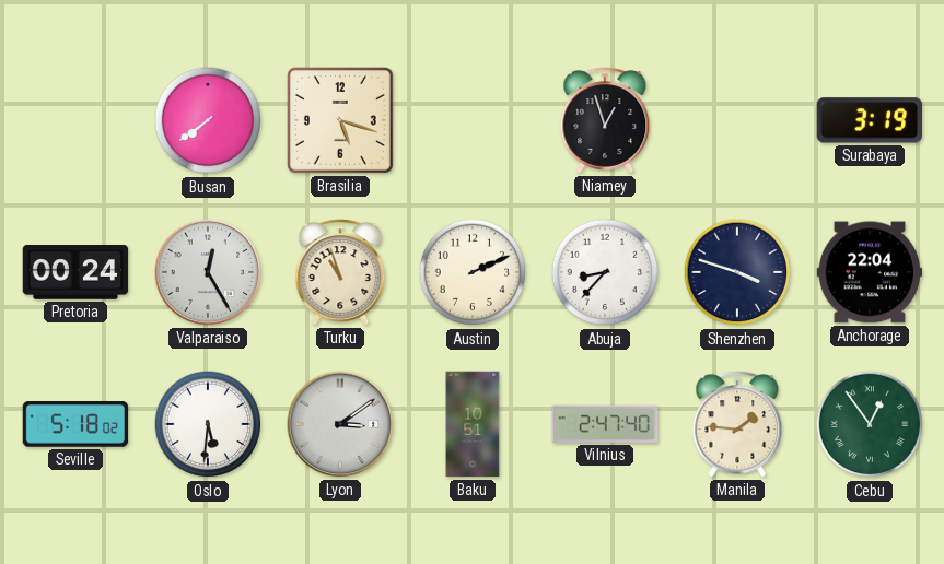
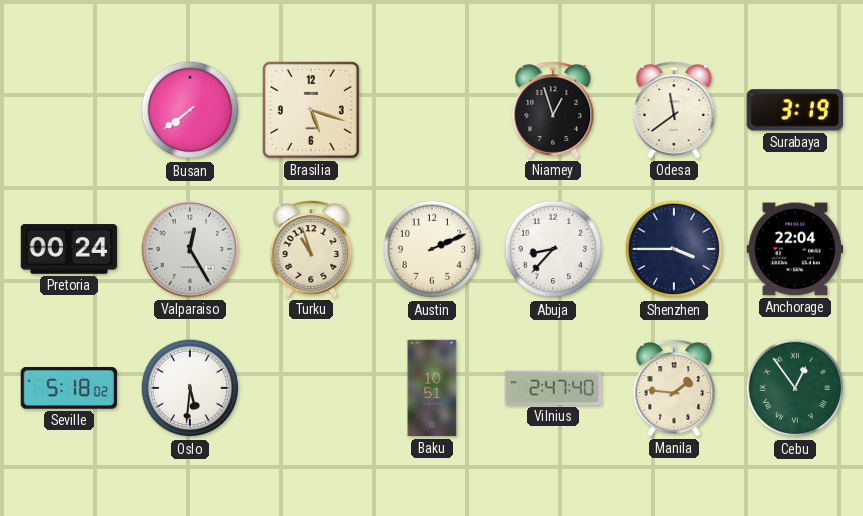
Odesa: none -> 11:39
Shenzhen: 3:48 -> 3:45
Lyon: 3:09 -> none
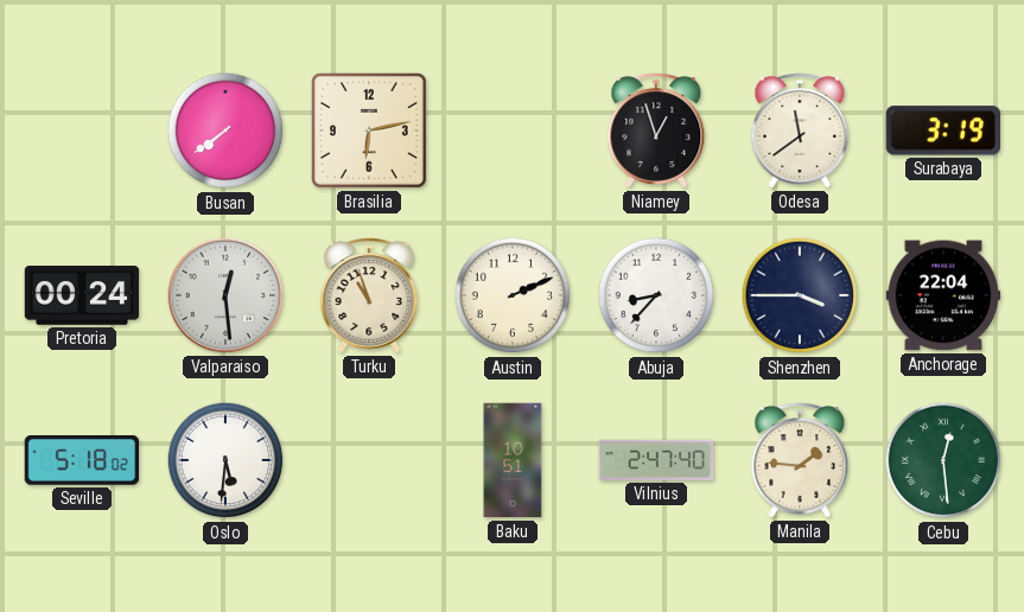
Brasilia: 5:18 -> 6:13
Valparaiso: 12:25 -> 12:29
Cebu: 12:54 -> 12:29
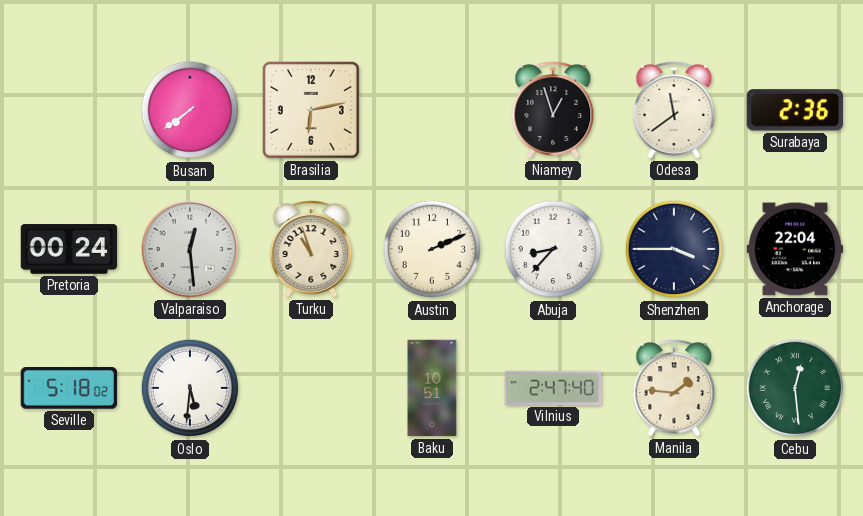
Surabaya: 3:19 -> 2:36
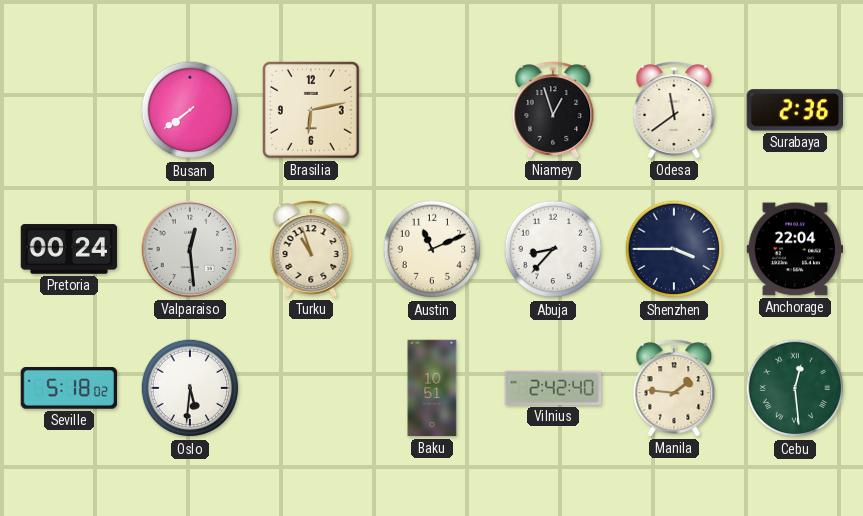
Austin: 2:11 -> 11:11
Vilnius: 2:47 -> 2:42
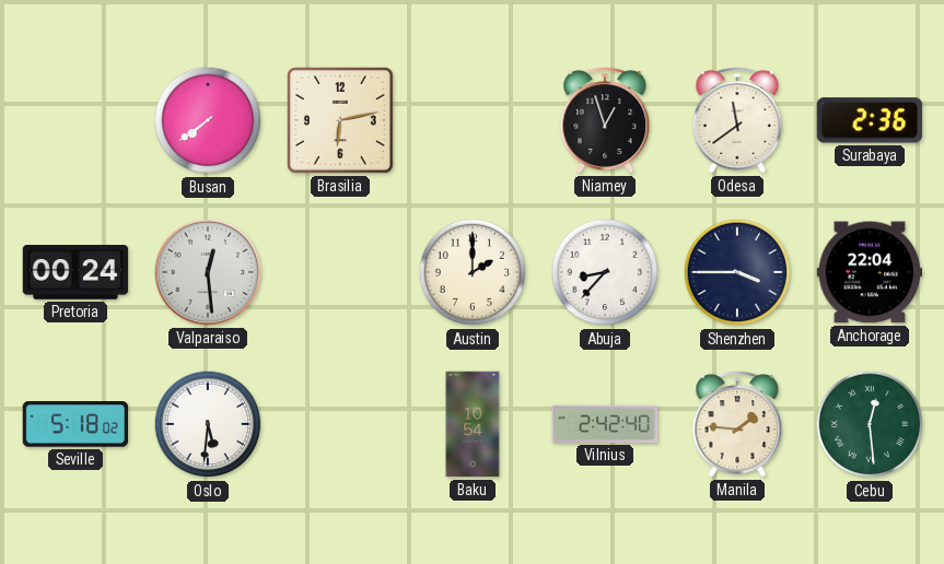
Turku: 10:57 -> none
Austin: 11:11 -> 2:00
Baku: 10:51 -> 10:54
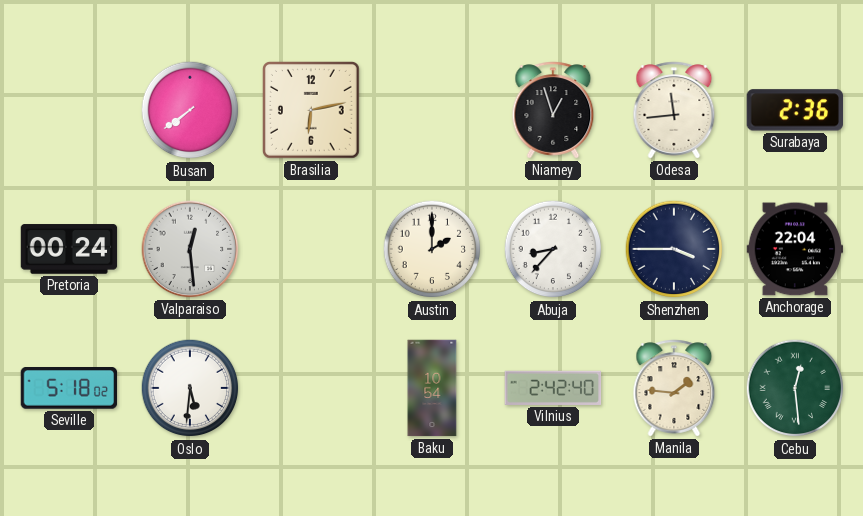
Odesa: 11:39 -> 11:44
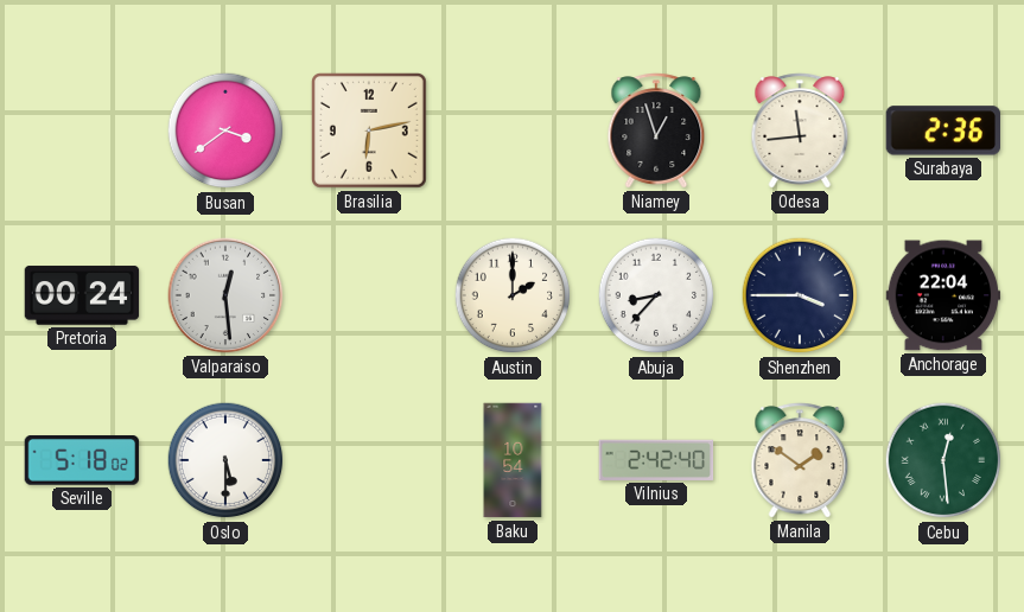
Busan: 7:39 -> 3:39
Oslo: 5:31 -> 5:30
Manila: 1:46 -> 1:51
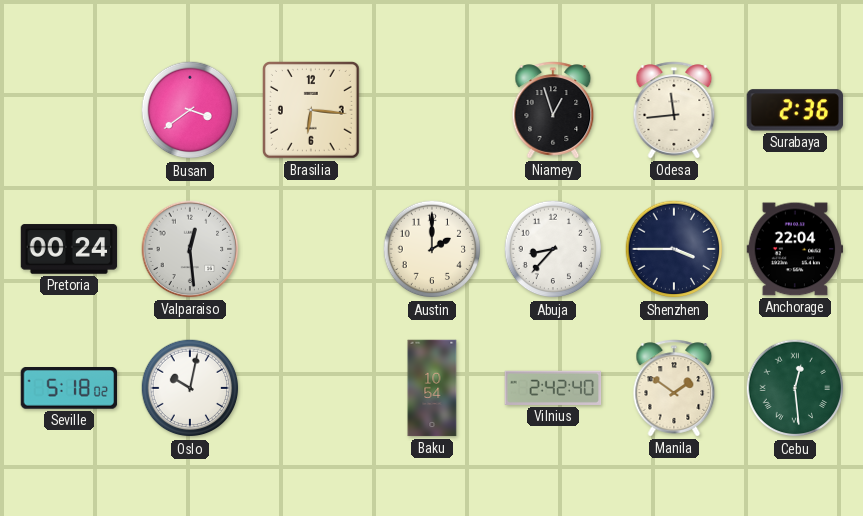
Brasilia: 6:13 -> 6:16
Oslo: 5:30 -> 10:02
